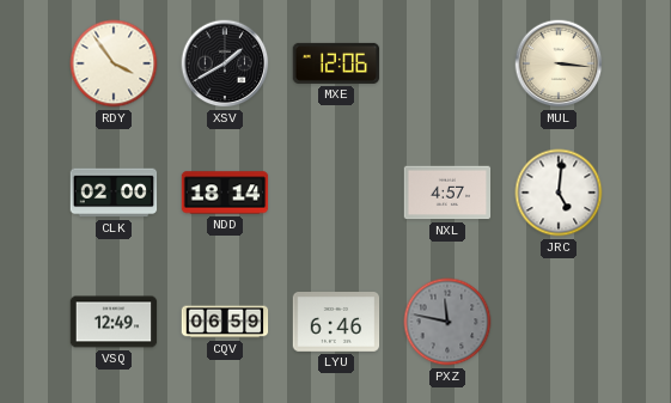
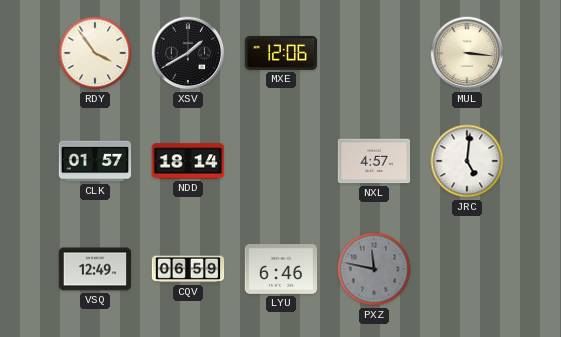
CLK: 02:00 -> 01:57
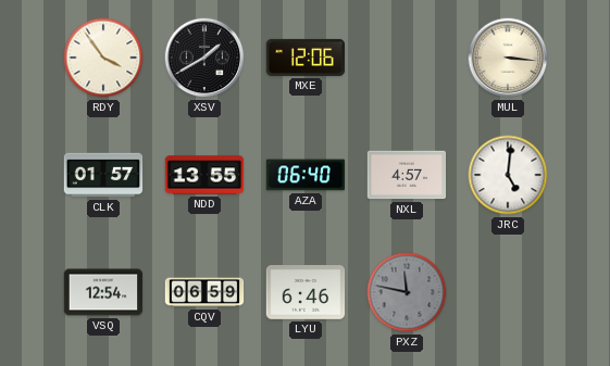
NDD: 18:14 -> 13:55
AZA: none -> 06:40
VSQ: 12:49 -> 12:54
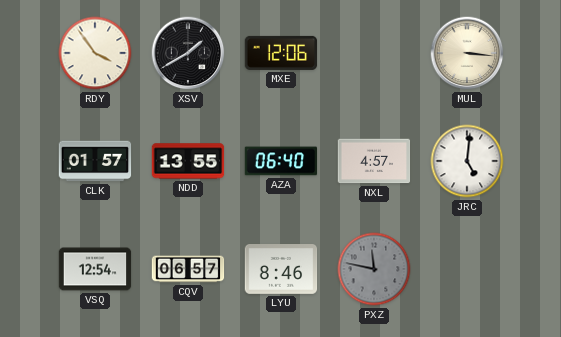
CQV: 06:59 -> 06:57
LYU: 6:46 -> 8:46
